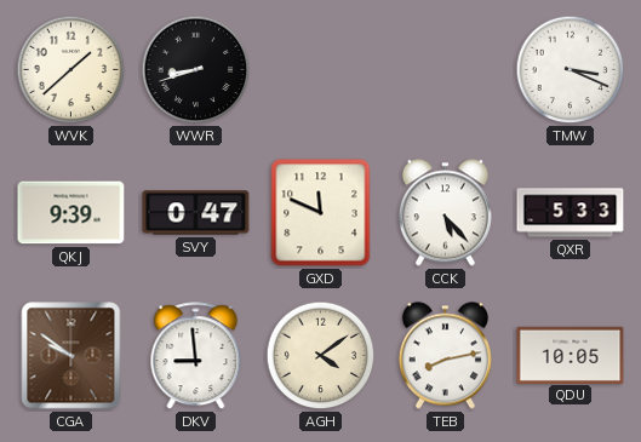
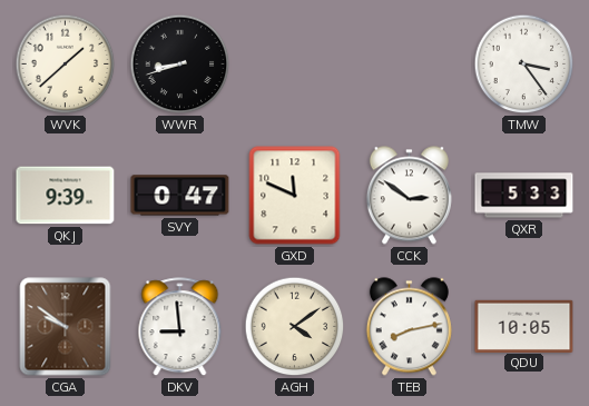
TMW: 3:19 -> 3:24
CCK: 5:23 -> 2:51
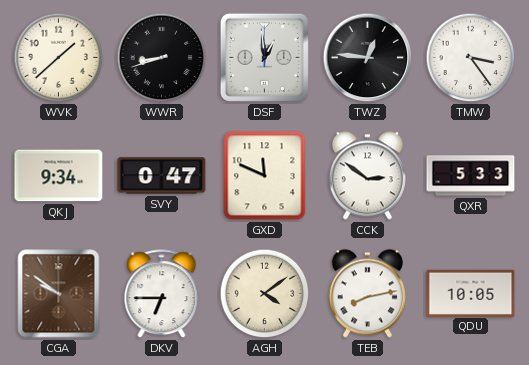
DSF: none -> 12:59
TWZ: none -> 12:46
QKJ: 9:39 -> 9:34
DKV: 8:59 -> 6:45
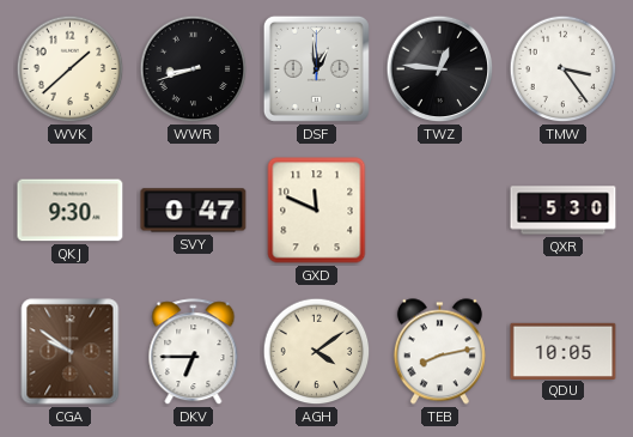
QKJ: 9:34 -> 9:30
CCK: 2:51 -> none
QXR: 5:33 -> 5:30
